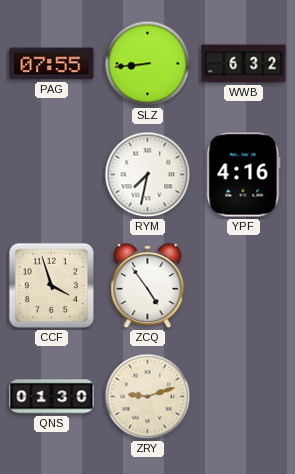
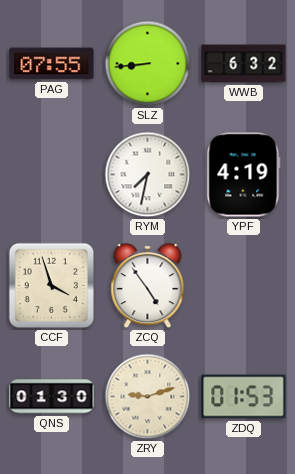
YPF: 4:16 -> 4:19
ZDQ: none -> 01:53
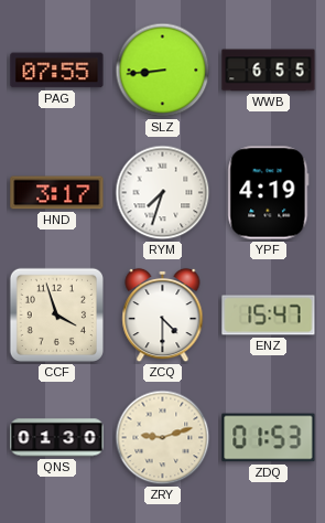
WWB: 6:32 -> 6:55
HND: none -> 3:17
RYM: 7:32 -> 7:33
ZCQ: 4:54 -> 4:30
ENZ: none -> 15:47
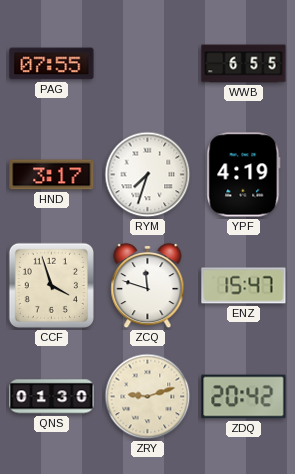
SLZ: 8:44 -> none
ZCQ: 4:30 -> 11:48
ZDQ: 01:53 -> 20:42
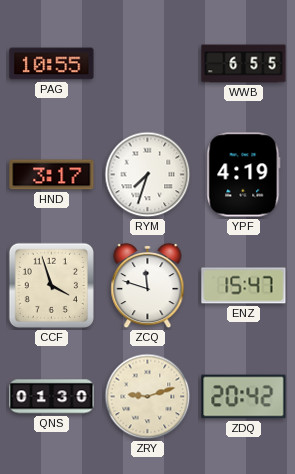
PAG: 07:55 -> 10:55
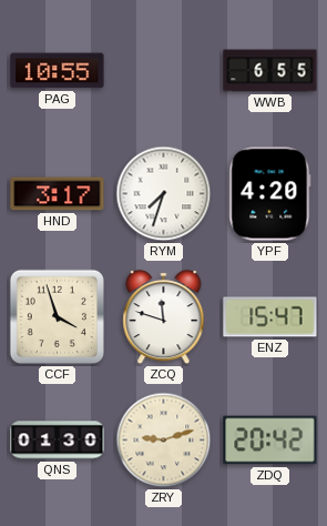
YPF: 4:19 -> 4:20
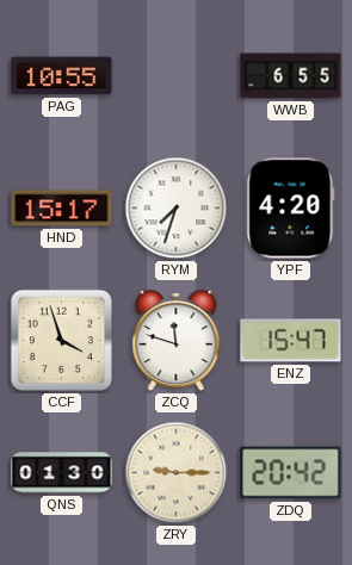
HND: 3:17 -> 15:17
ZRY: 9:12 -> 9:15
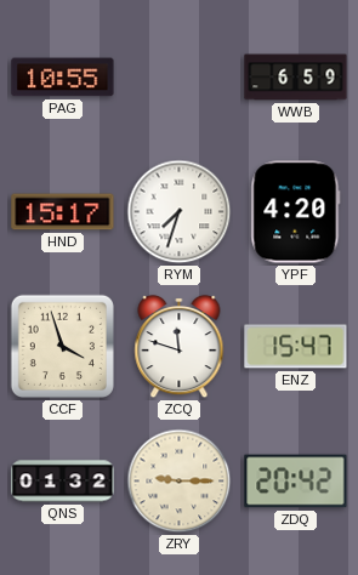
WWB: 6:55 -> 6:59
QNS: 01:30 -> 01:32
